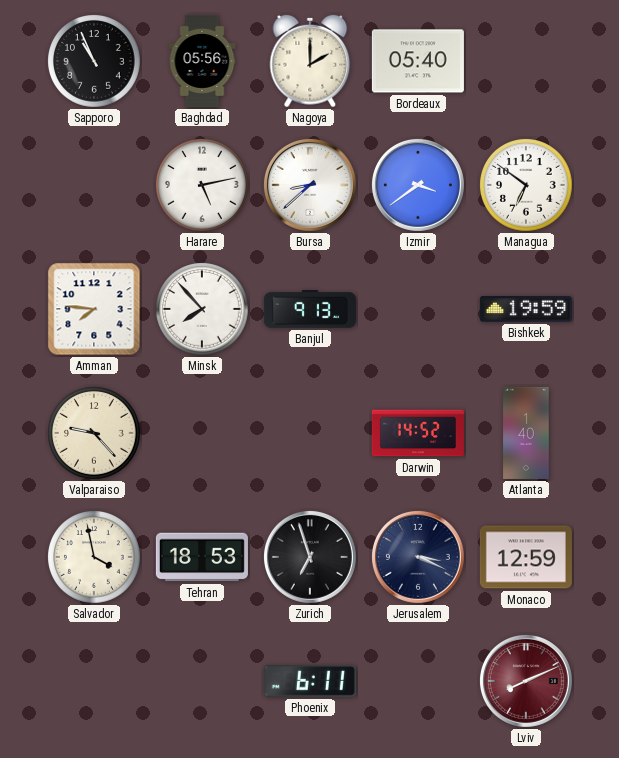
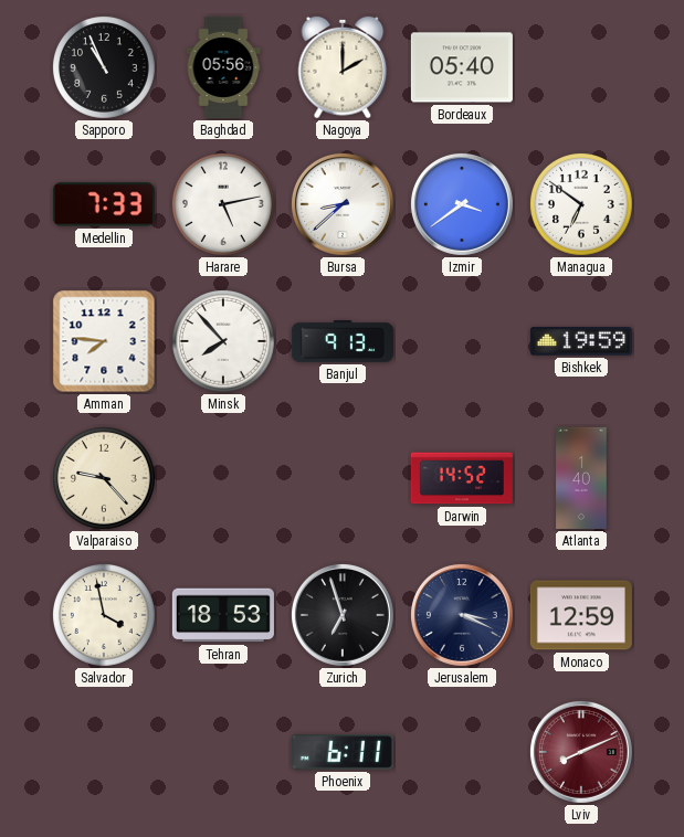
Medellin: none -> 7:33
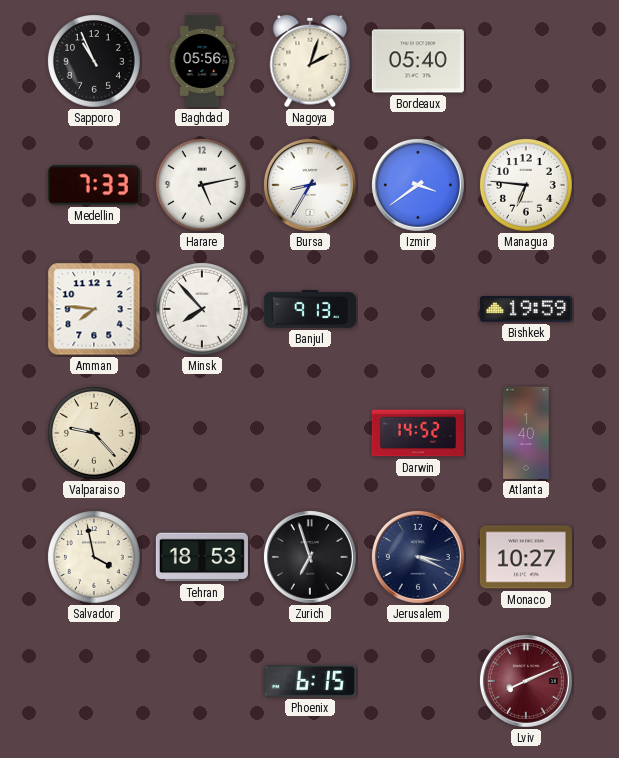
Nagoya: 2:00 -> 2:03
Bursa: 8:38 -> 8:35
Managua: 6:51 -> 6:46
Monaco: 12:59 -> 10:27
Phoenix: 6:11 -> 6:15
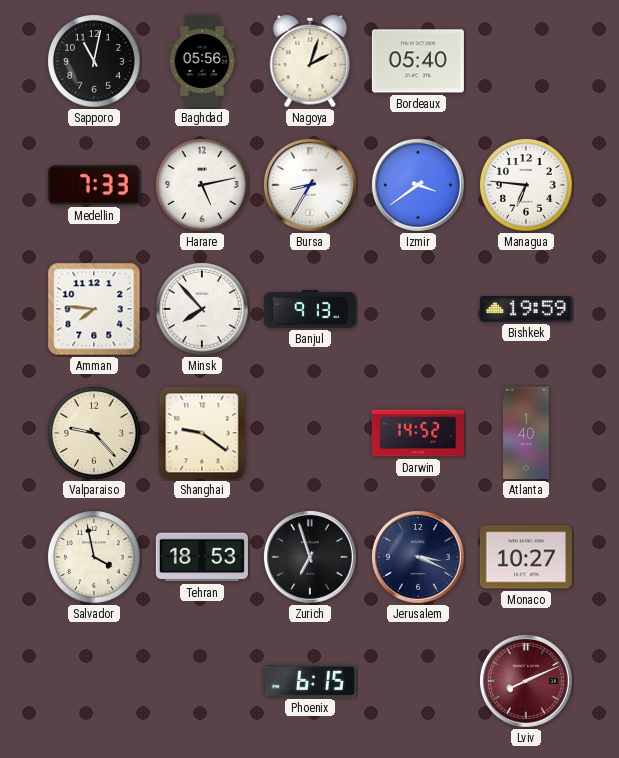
Sapporo: 10:56 -> 11:02
Shanghai: none -> 9:21
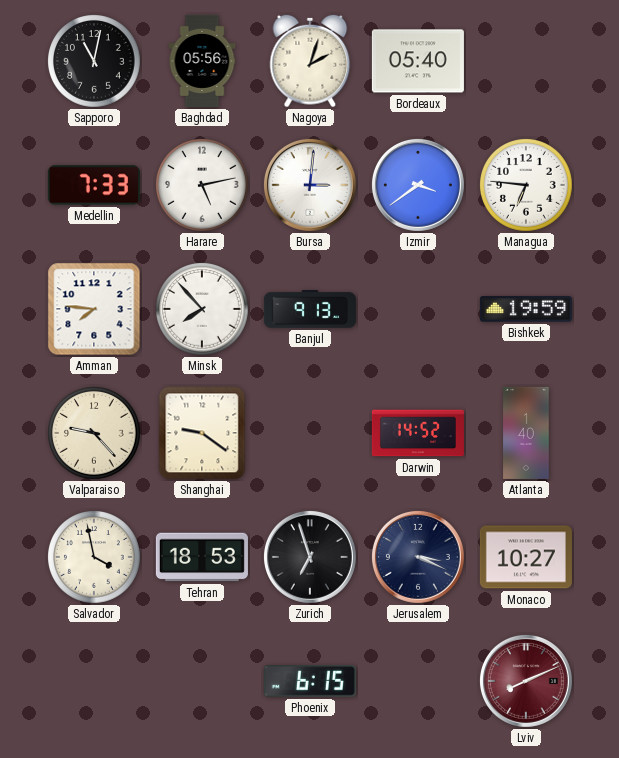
Bursa: 8:35 -> 3:01
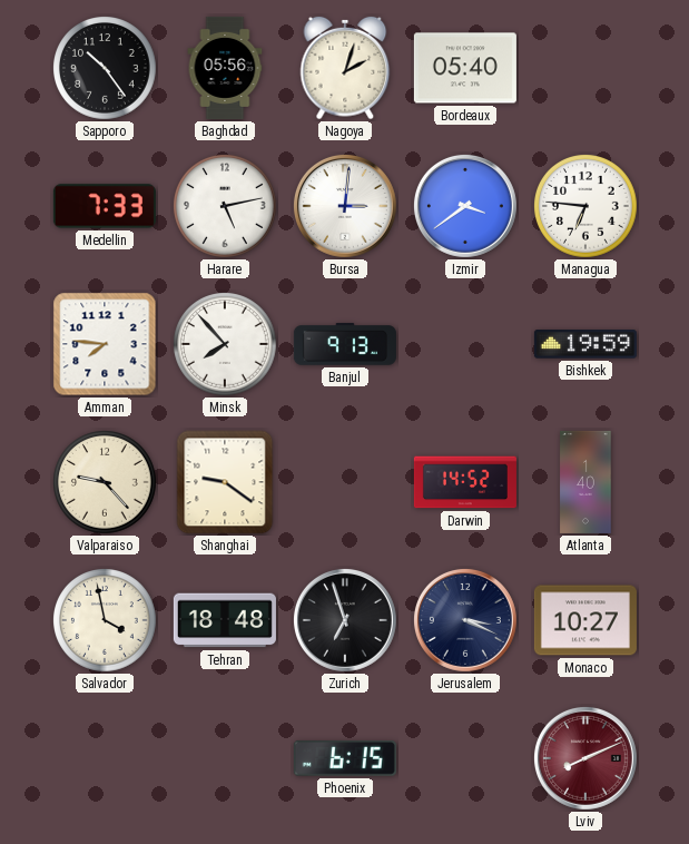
Sapporo: 11:02 -> 10:24
Tehran: 18:53 -> 18:48
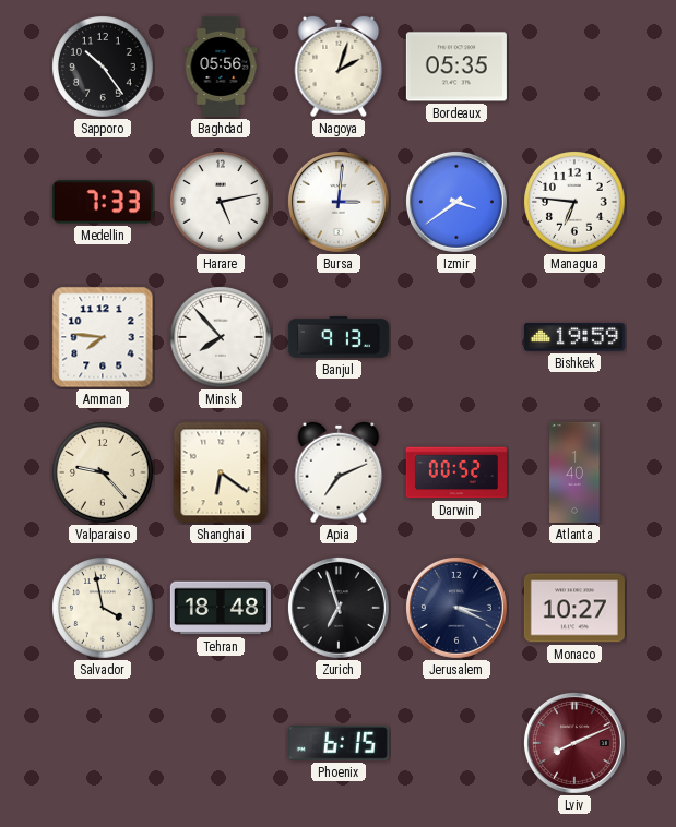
Bordeaux: 05:40 -> 05:35
Shanghai: 9:21 -> 6:21
Apia: none -> 7:11
Darwin: 14:52 -> 00:52
